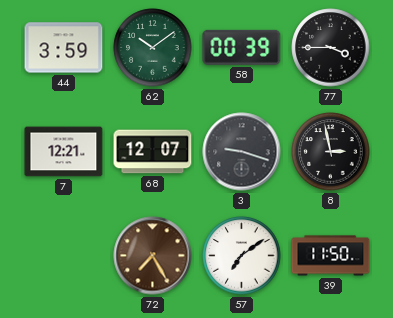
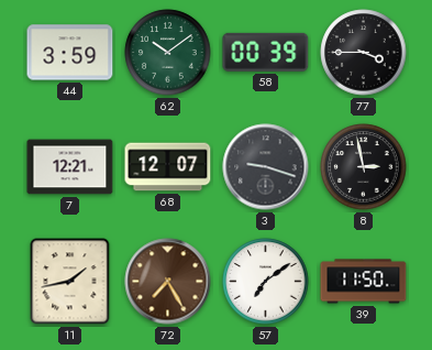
11: none -> 1:43
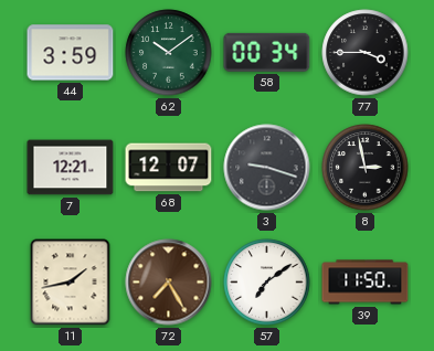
58: 00:39 -> 00:34
